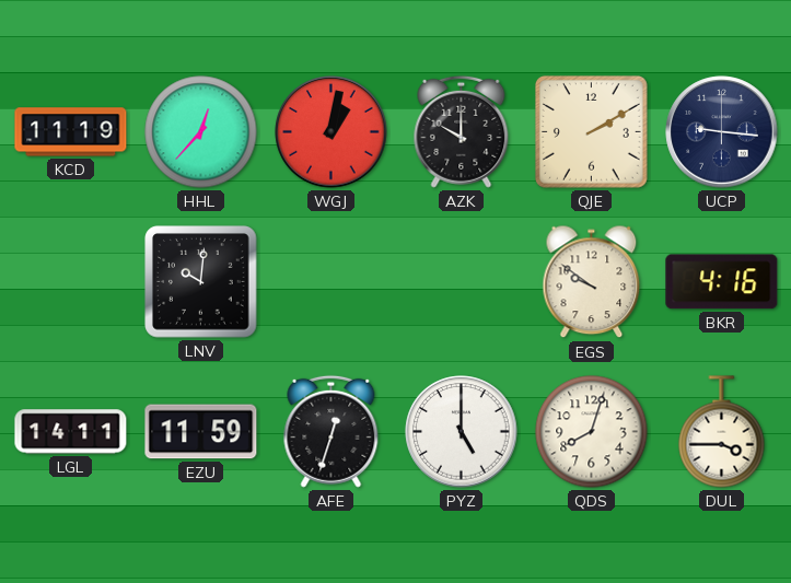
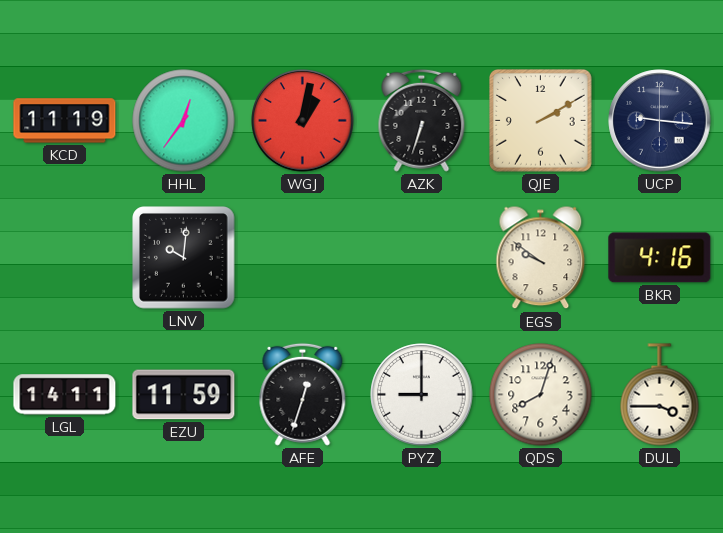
HHL: 12:37 -> 12:36
AZK: 10:00 -> 6:33
PYZ: 5:00 -> 9:00
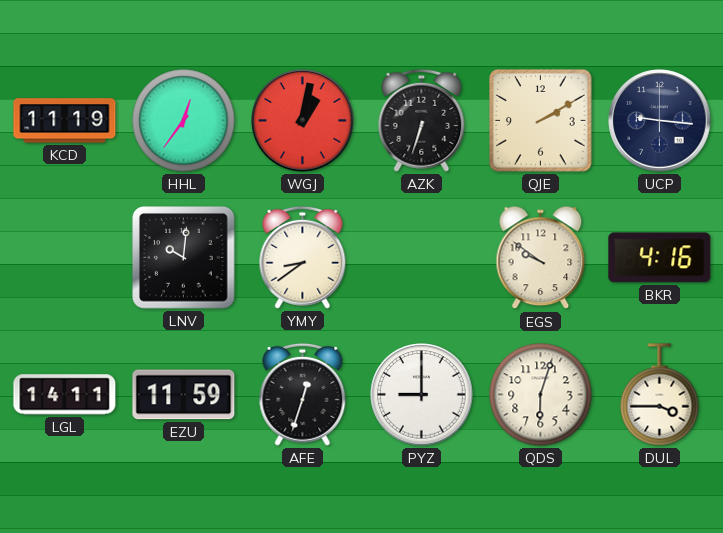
YMY: none -> 8:39
QDS: 8:03 -> 6:03
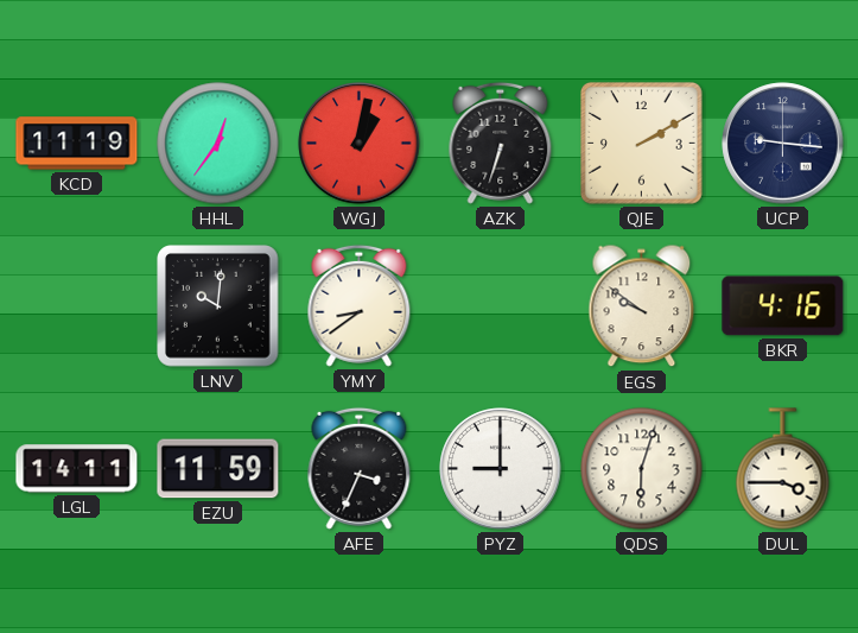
AFE: 12:33 -> 3:34
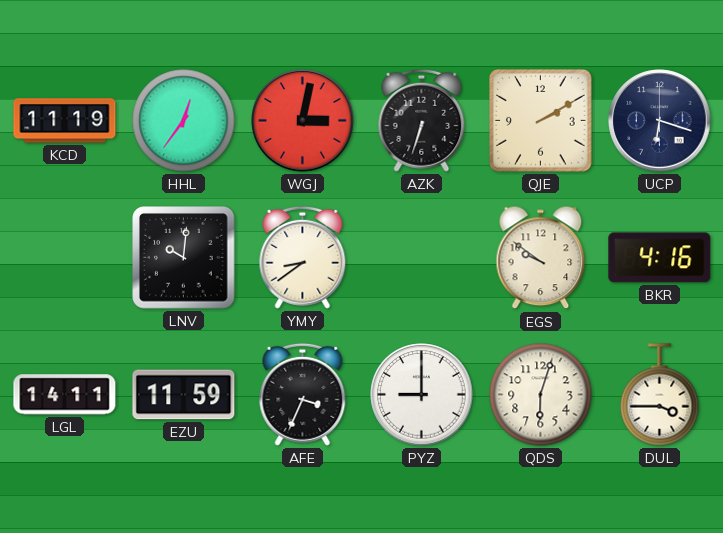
WGJ: 1:02 -> 3:02
UCP: 9:16 -> 6:18
